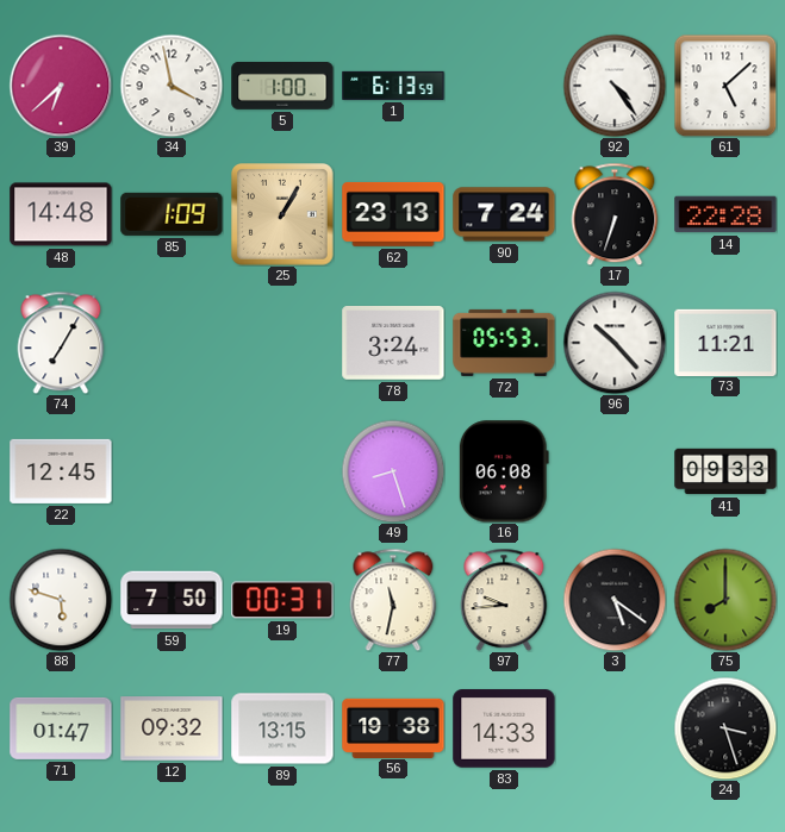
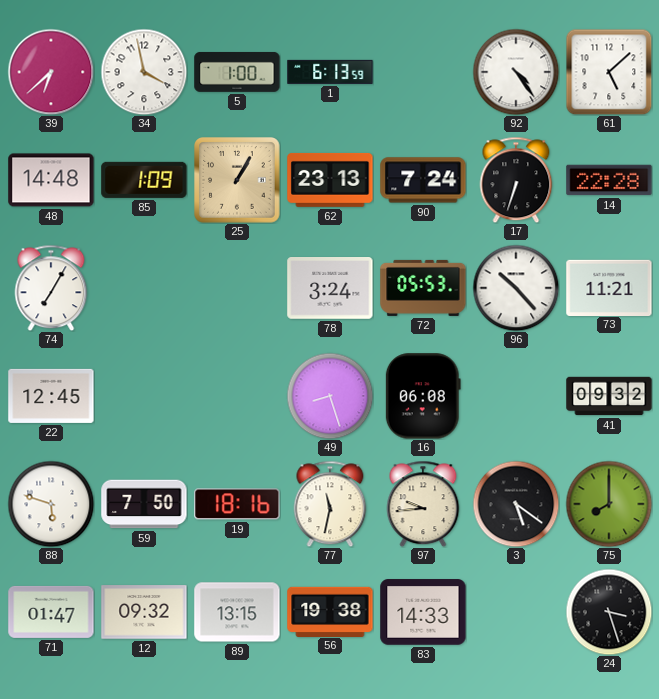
41: 09:33 -> 09:32
19: 00:31 -> 18:16
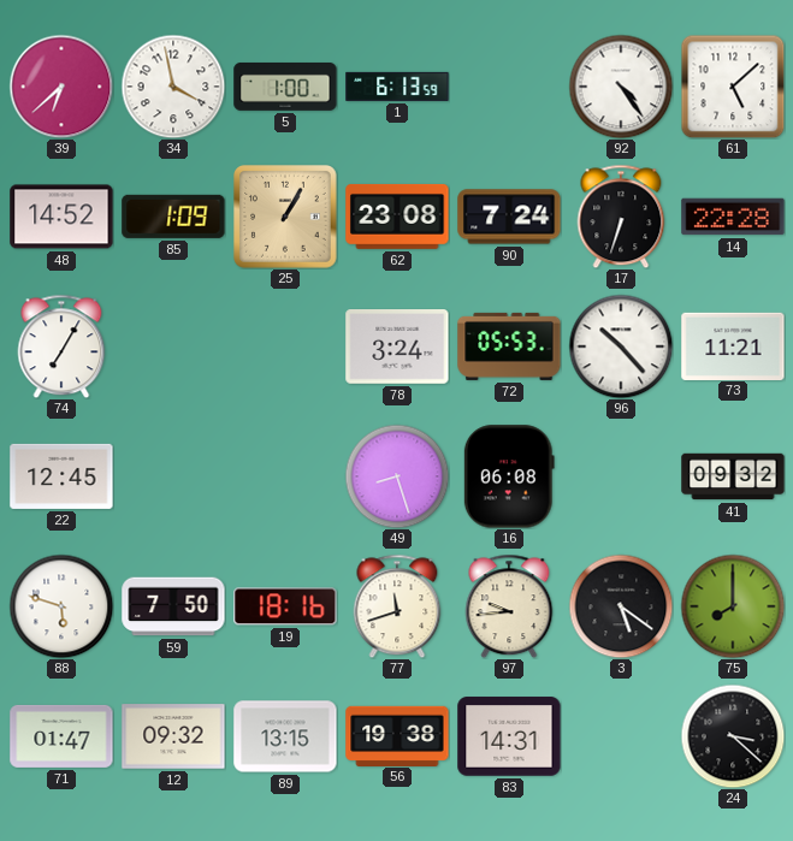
48: 14:48 -> 14:52
62: 23:13 -> 23:08
77: 11:32 -> 11:42
83: 14:33 -> 14:31
24: 3:27 -> 3:22
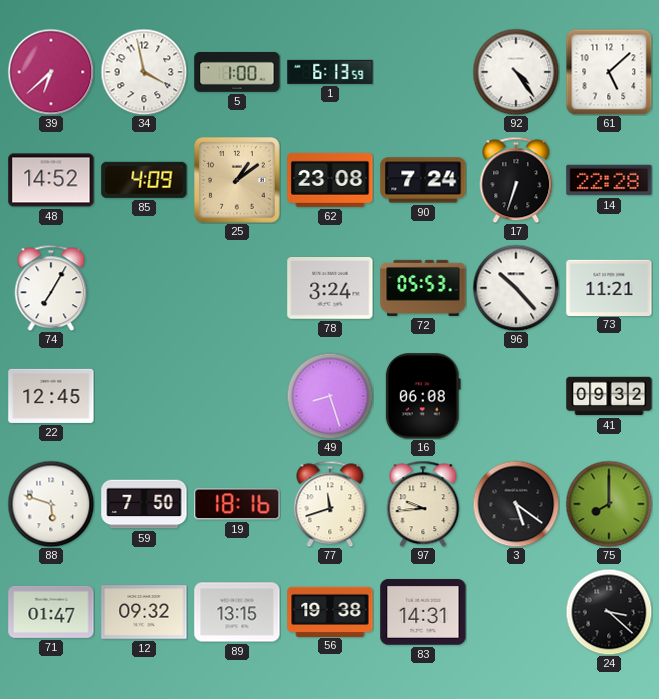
85: 1:09 -> 4:09
25: 1:05 -> 1:09
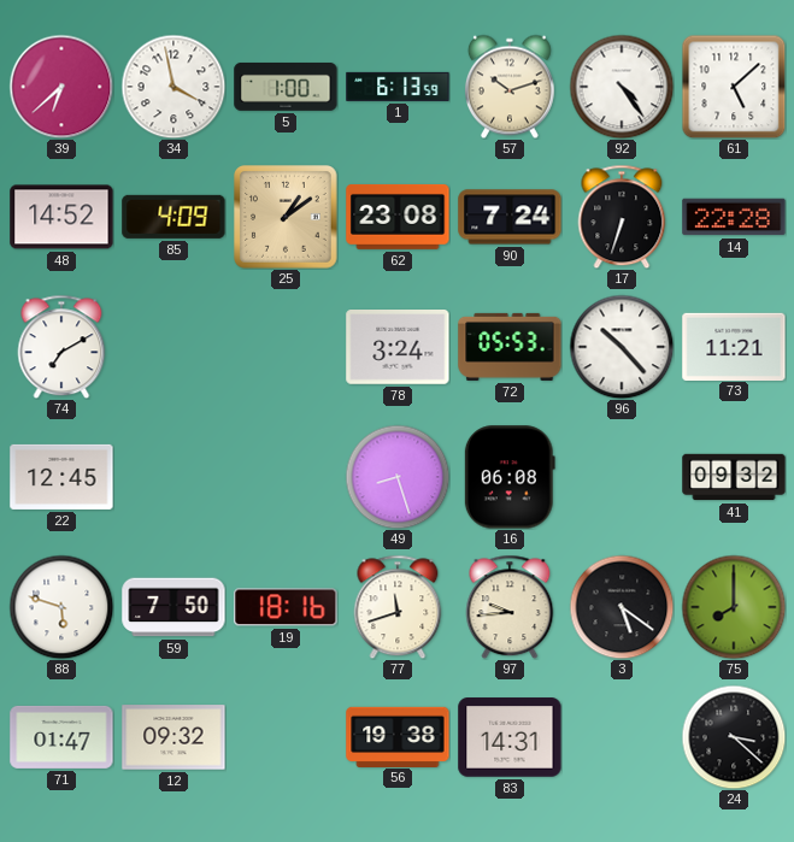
57: none -> 10:12
74: 7:05 -> 7:10
89: 13:15 -> none
